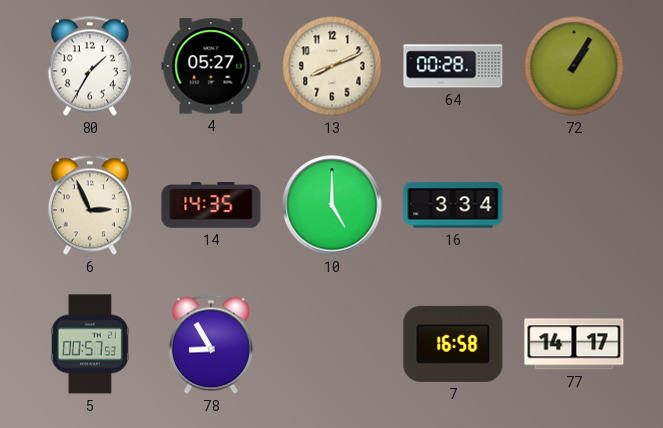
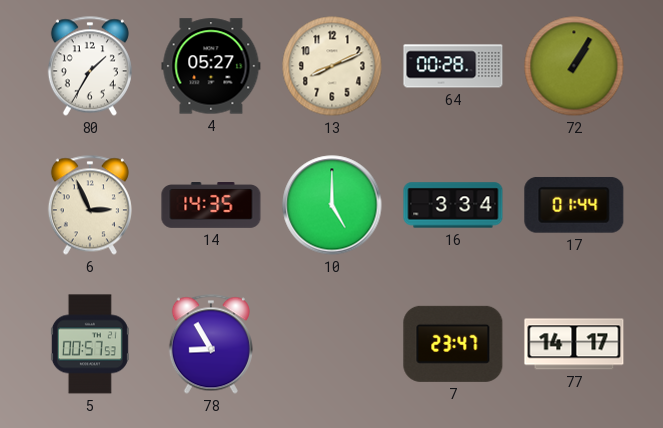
17: none -> 01:44
7: 16:58 -> 23:47
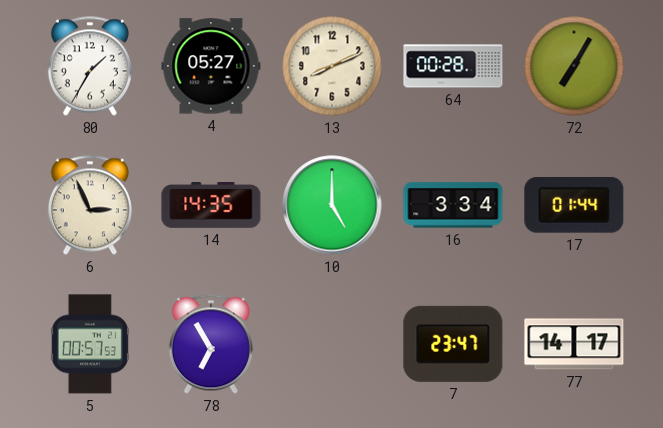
72: 1:05 -> 7:05
78: 8:55 -> 6:55
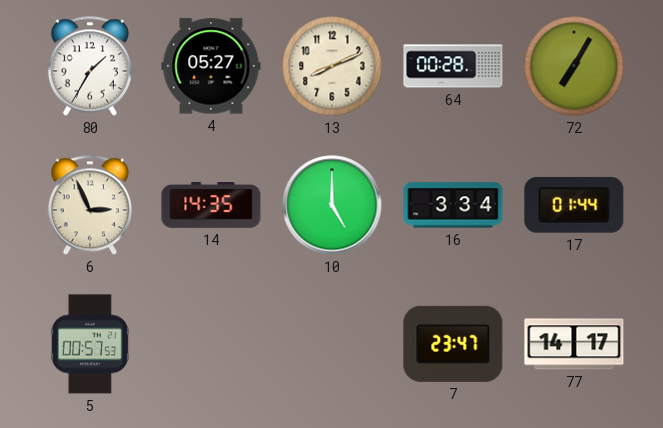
78: 6:55 -> none
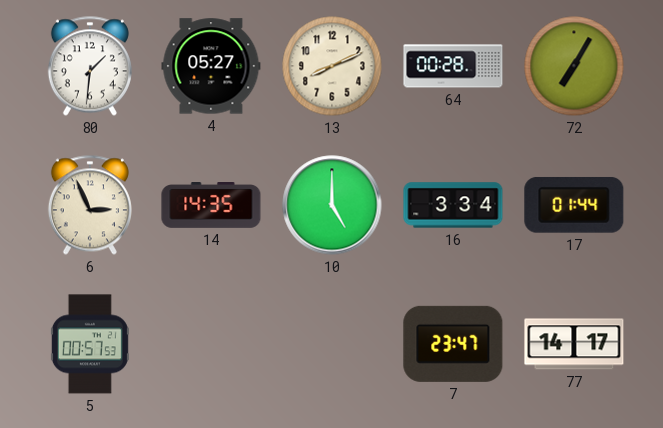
80: 1:35 -> 1:31
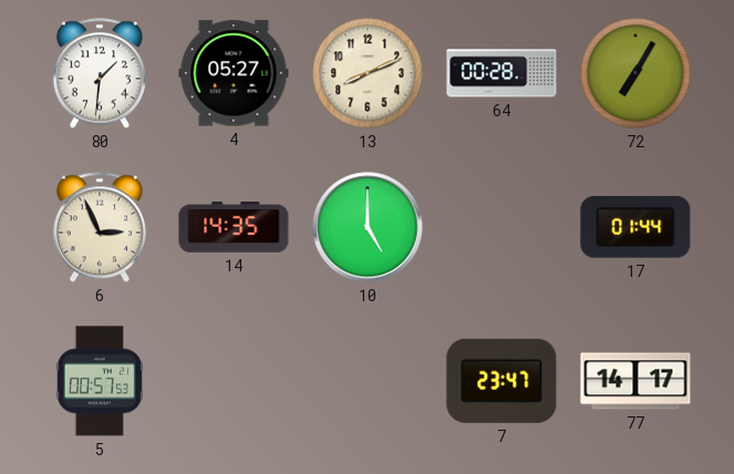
16: 3:34 -> none
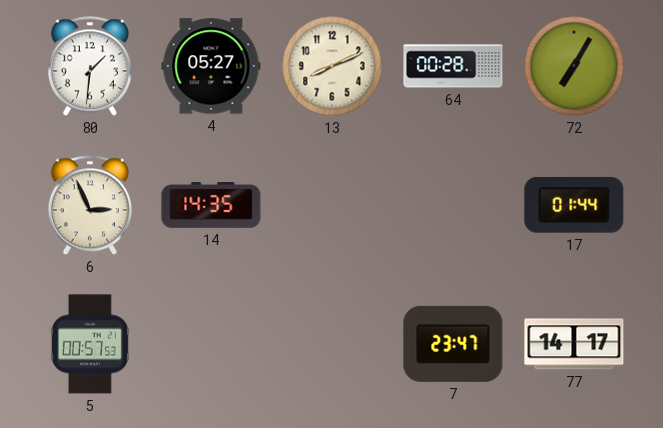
10: 5:00 -> none
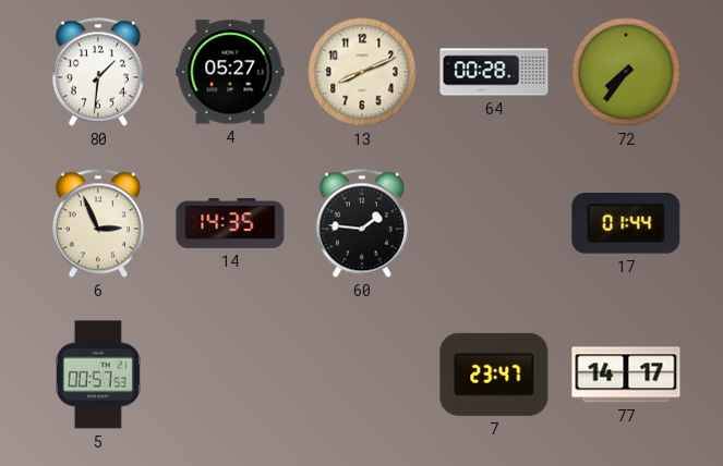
72: 7:05 -> 7:36
60: none -> 1:46
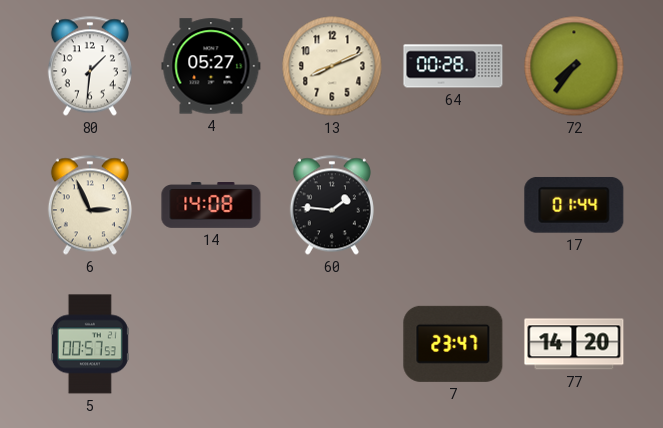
14: 14:35 -> 14:08
77: 14:17 -> 14:20
